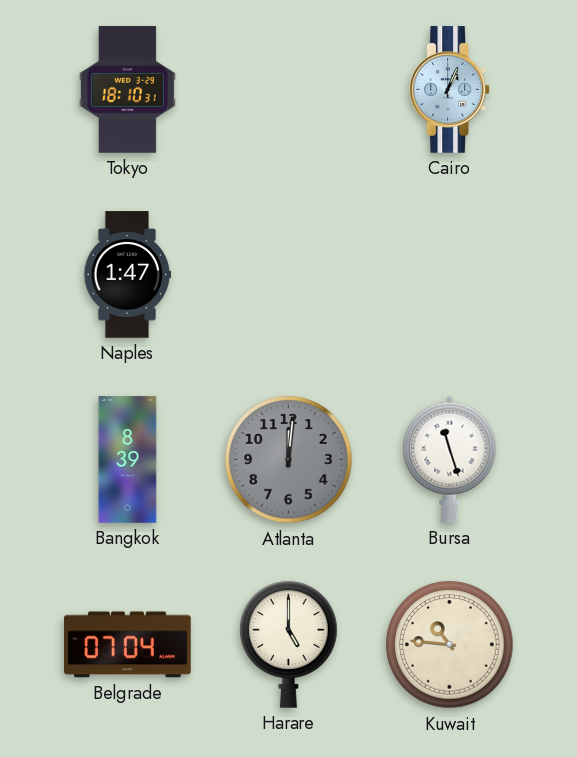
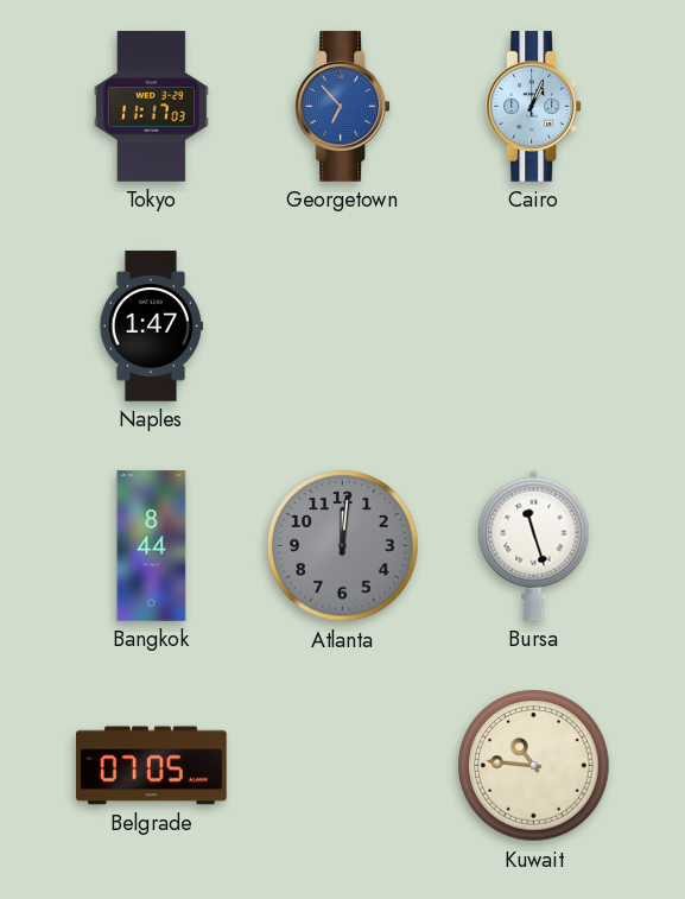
Tokyo: 18:10 -> 11:17
Georgetown: none -> 6:53
Bangkok: 8:39 -> 8:44
Belgrade: 07:04 -> 07:05
Harare: 5:00 -> none
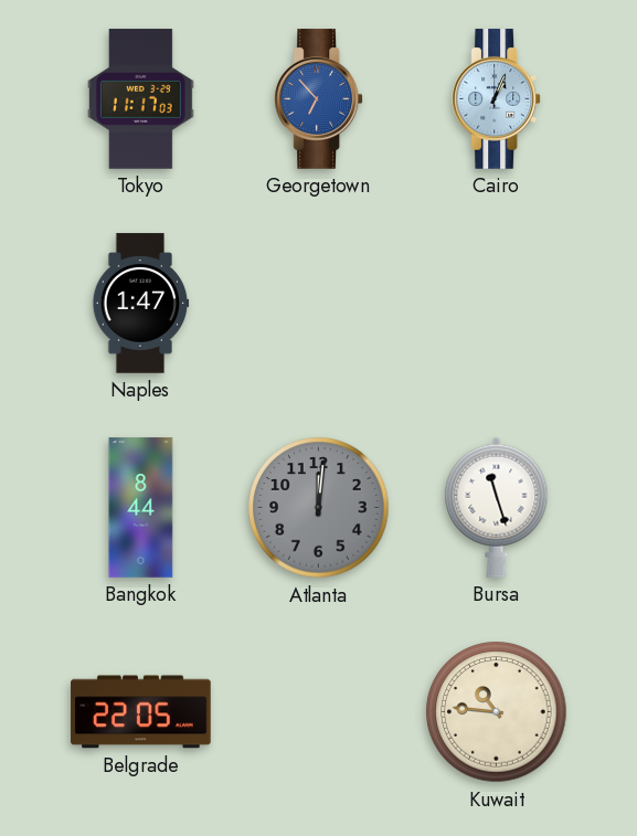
Belgrade: 07:05 -> 22:05
